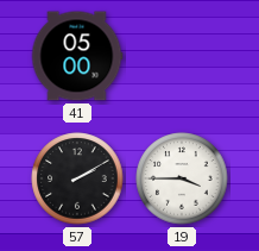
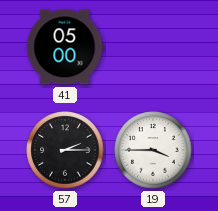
57: 2:10 -> 2:15
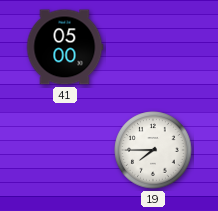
57: 2:15 -> none
19: 3:45 -> 7:45
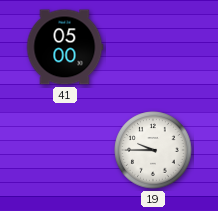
19: 7:45 -> 9:45
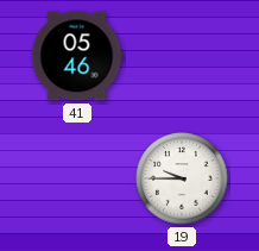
41: 05:00 -> 05:46
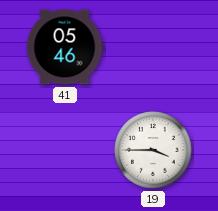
19: 9:45 -> 3:45
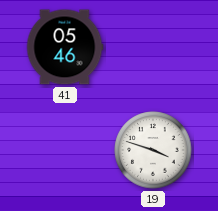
19: 3:45 -> 3:48
